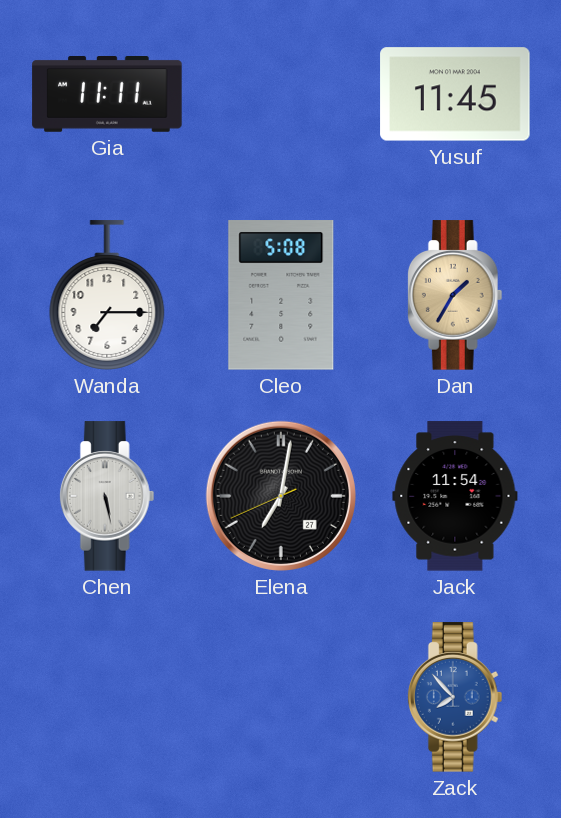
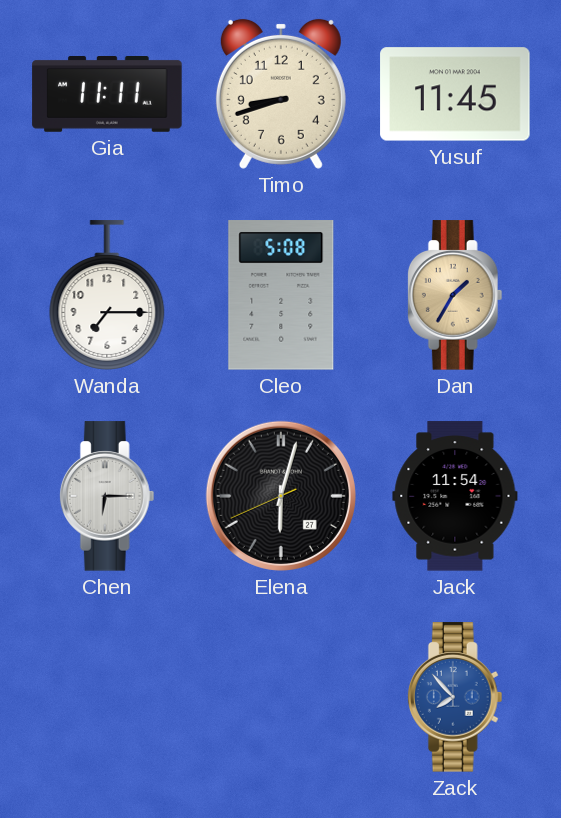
Timo: none -> 8:42
Chen: 5:28 -> 6:15
Elena: 7:01 -> 6:02
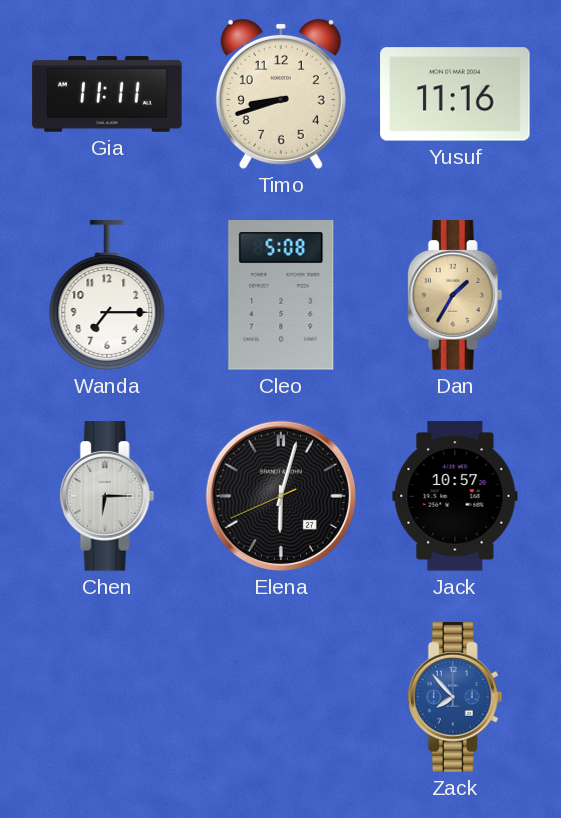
Yusuf: 11:45 -> 11:16
Jack: 11:54 -> 10:57
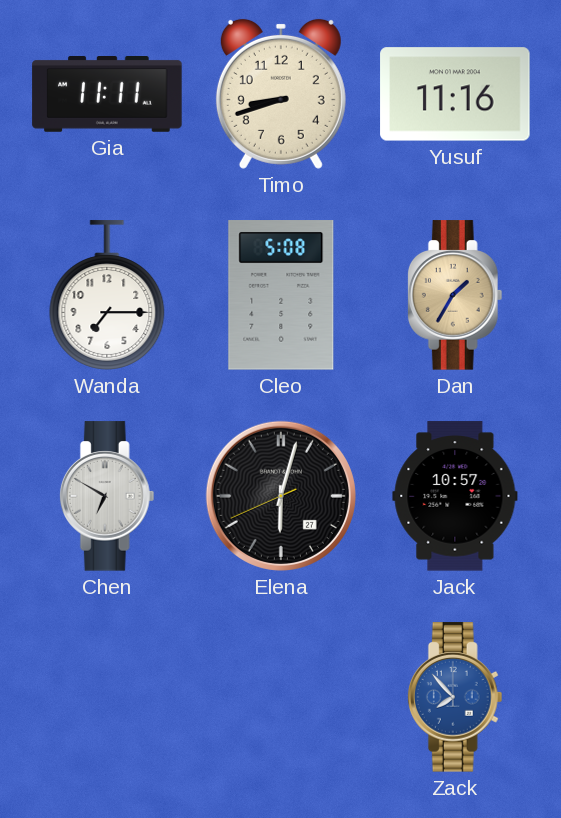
Chen: 6:15 -> 6:50
